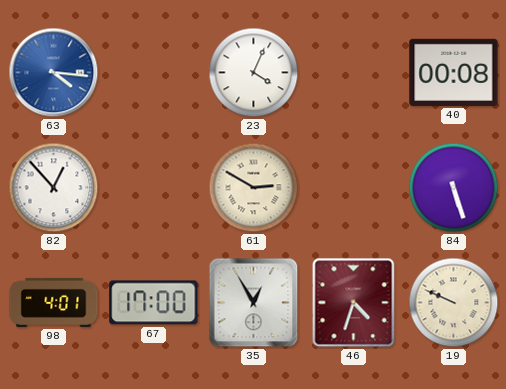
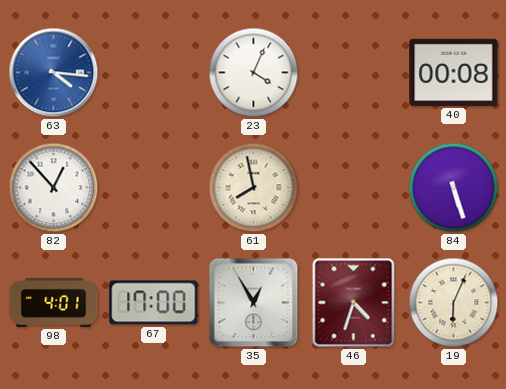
61: 2:50 -> 7:58
19: 9:49 -> 6:04
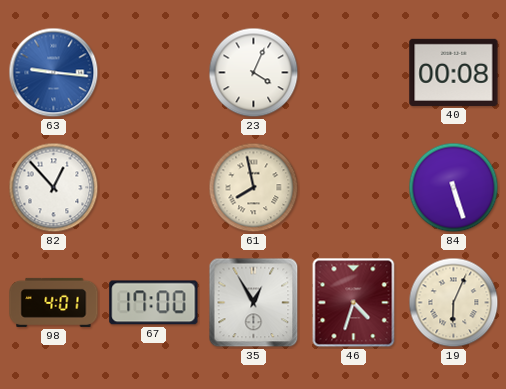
63: 4:16 -> 9:16
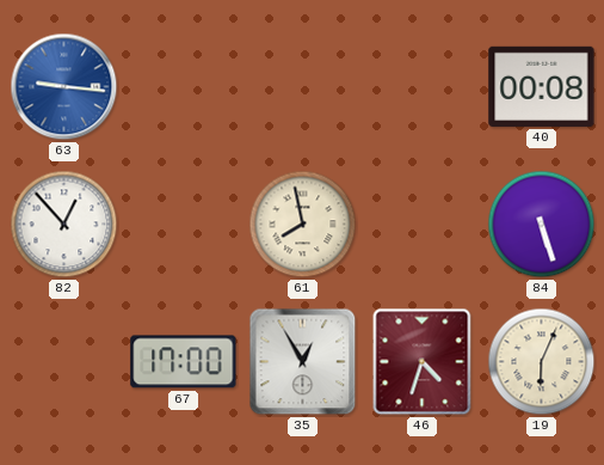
23: 4:04 -> none
98: 4:01 -> none
